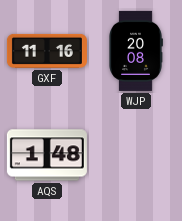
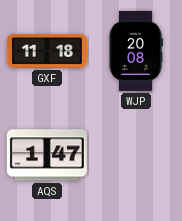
GXF: 11:16 -> 11:18
AQS: 1:48 -> 1:47
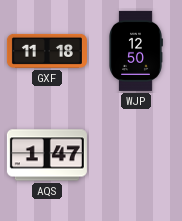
WJP: 20:08 -> 12:50
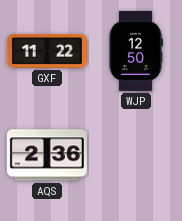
GXF: 11:18 -> 11:22
AQS: 1:47 -> 2:36
